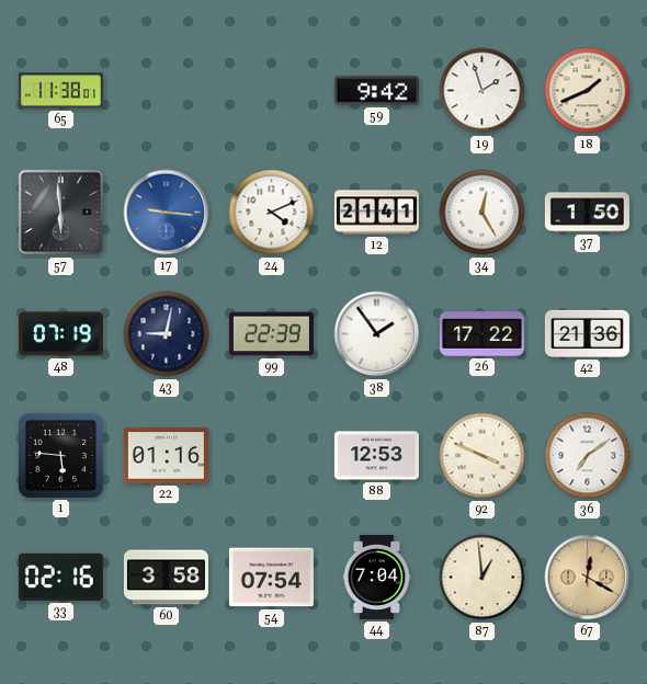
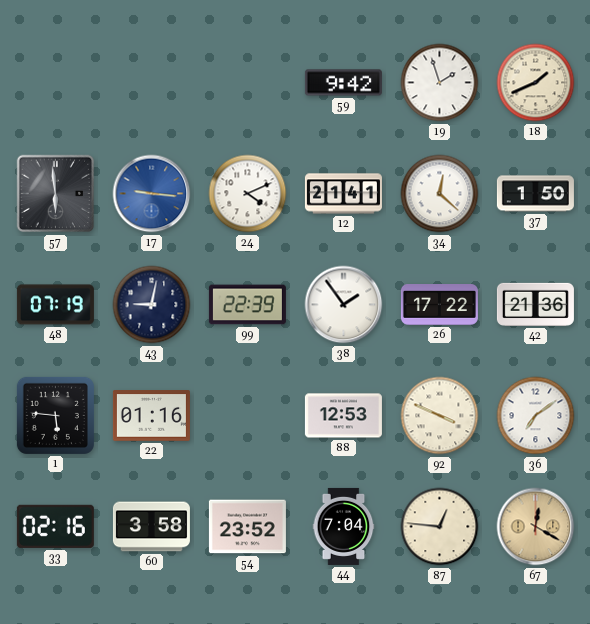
65: 11:38 -> none
34: 12:25 -> 12:22
54: 07:54 -> 23:52
87: 12:59 -> 12:46
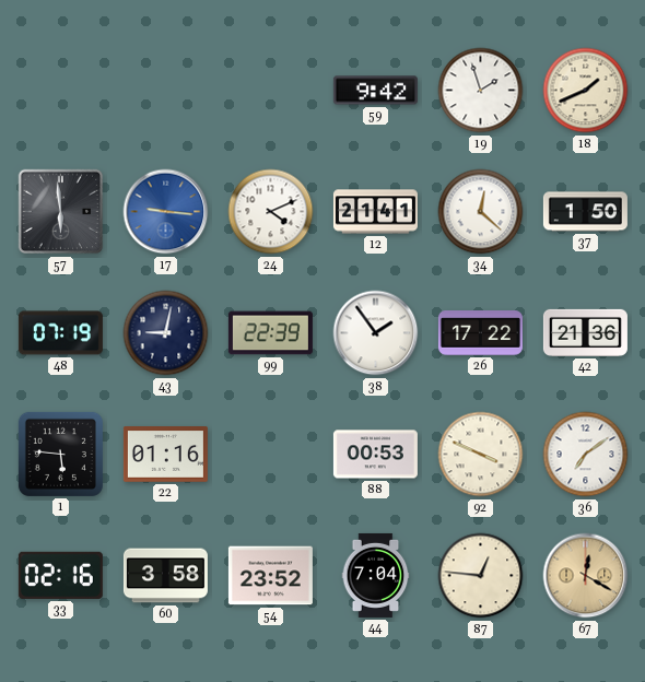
88: 12:53 -> 00:53
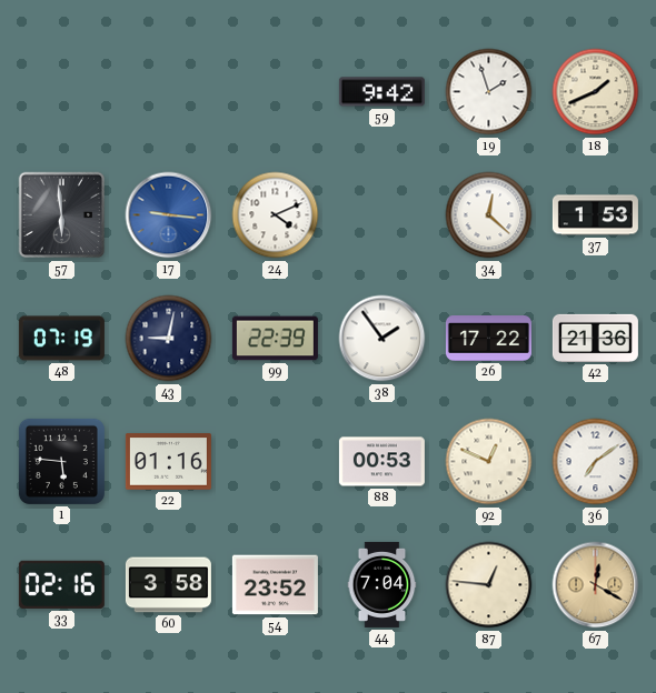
12: 21:41 -> none
37: 1:50 -> 1:53
92: 3:49 -> 12:49
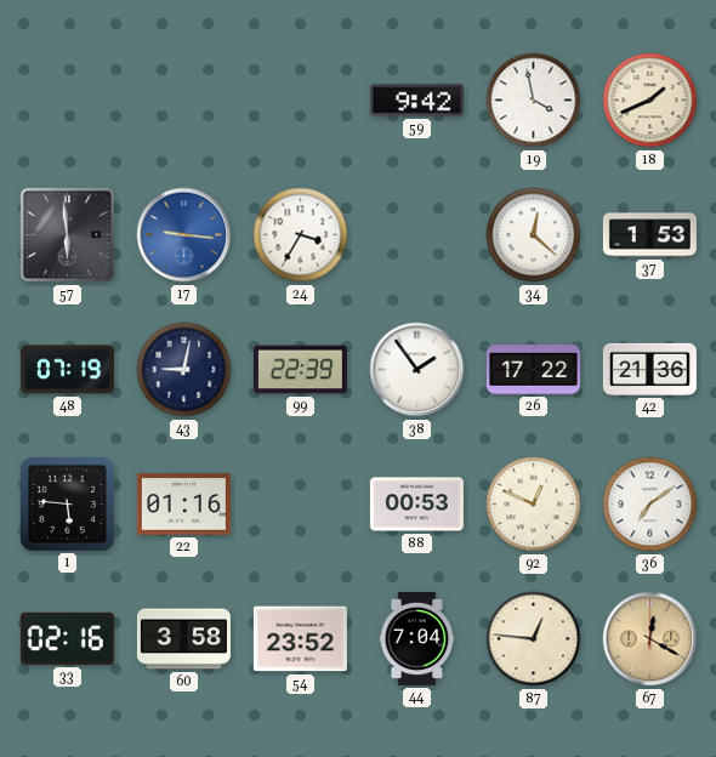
19: 1:57 -> 3:58
24: 4:11 -> 3:35
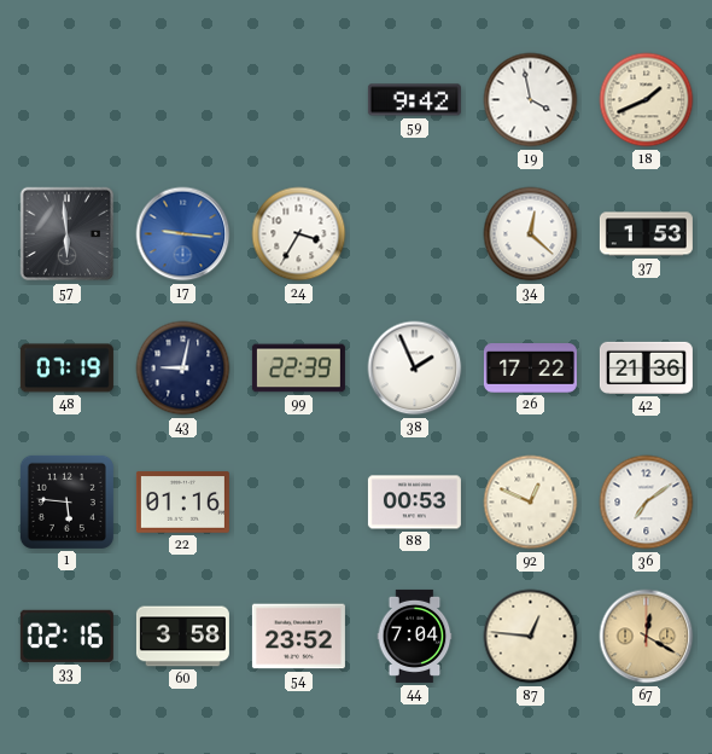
38: 1:54 -> 1:56
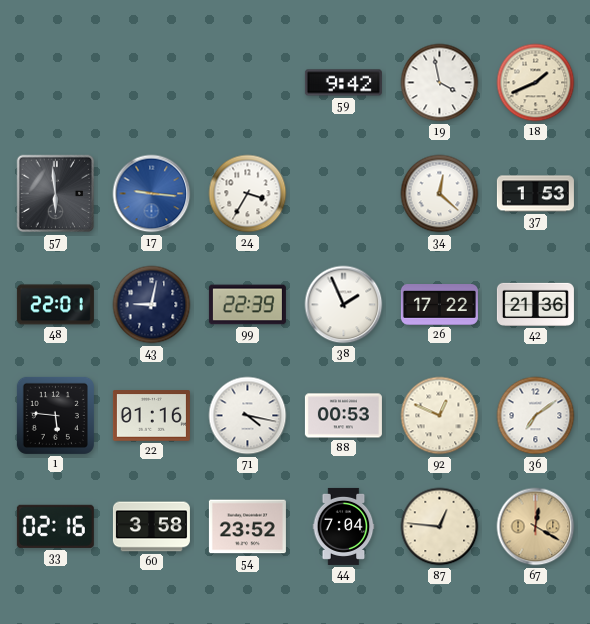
48: 07:19 -> 22:01
71: none -> 4:17
